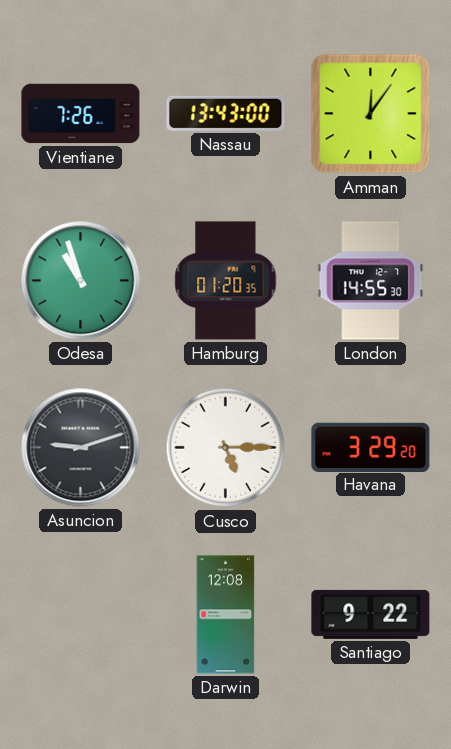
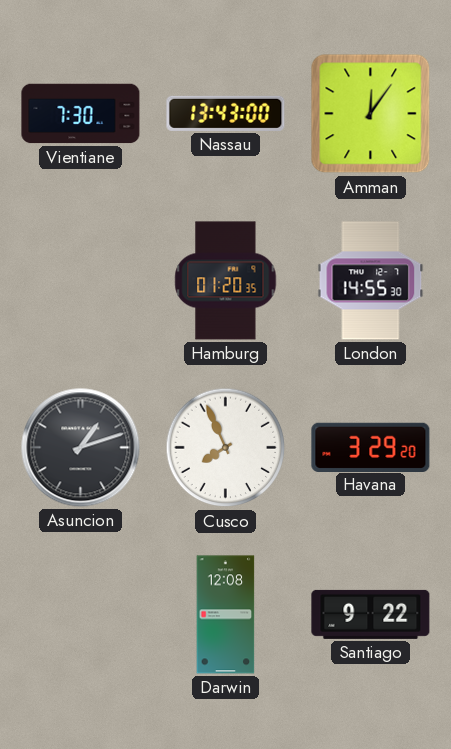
Vientiane: 7:26 -> 7:30
Odesa: 10:57 -> none
Asuncion: 9:12 -> 1:12
Cusco: 5:15 -> 7:56
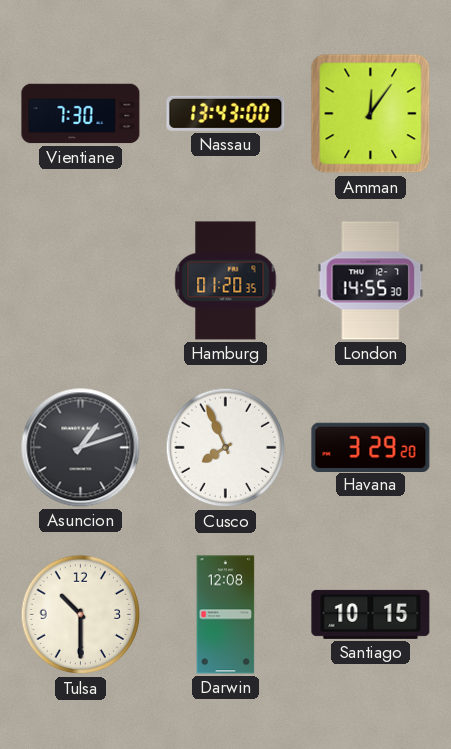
Tulsa: none -> 10:30
Santiago: 9:22 -> 10:15
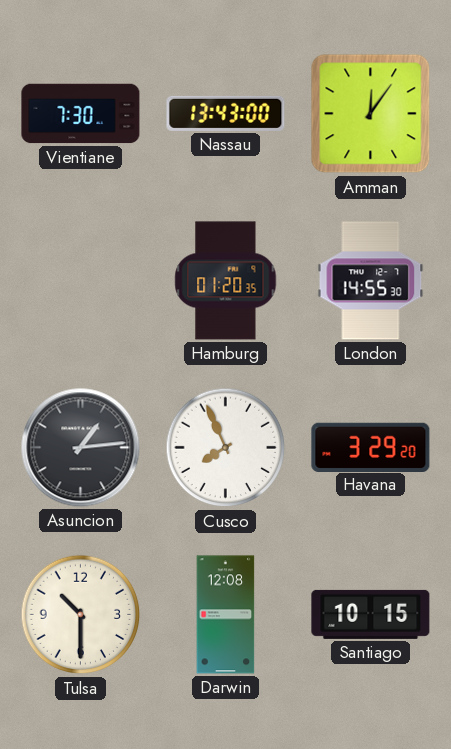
Asuncion: 1:12 -> 1:14
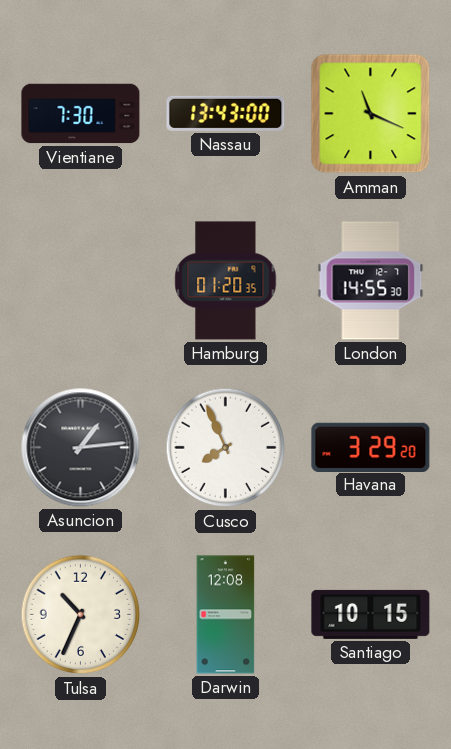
Amman: 12:06 -> 11:19
Tulsa: 10:30 -> 10:34
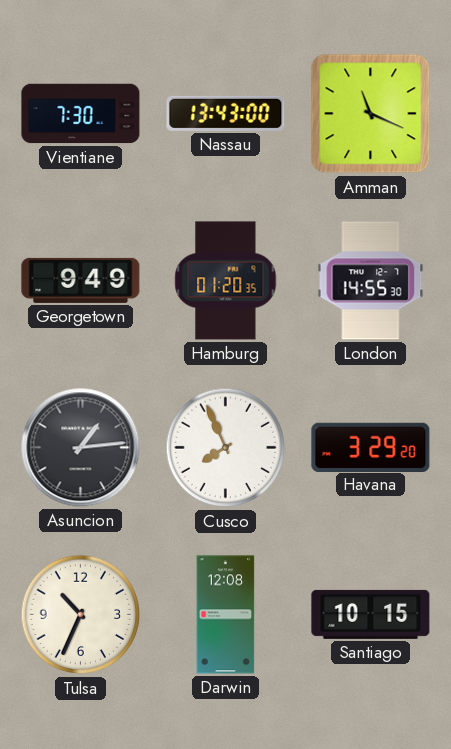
Georgetown: none -> 9:49
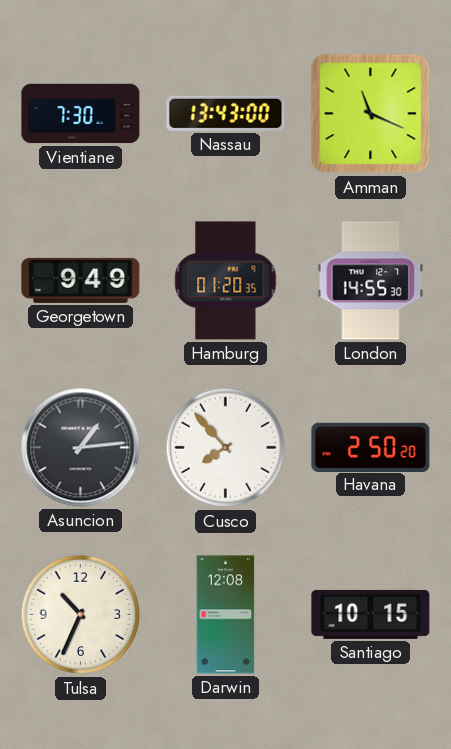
Cusco: 7:56 -> 7:53
Havana: 3:29 -> 2:50
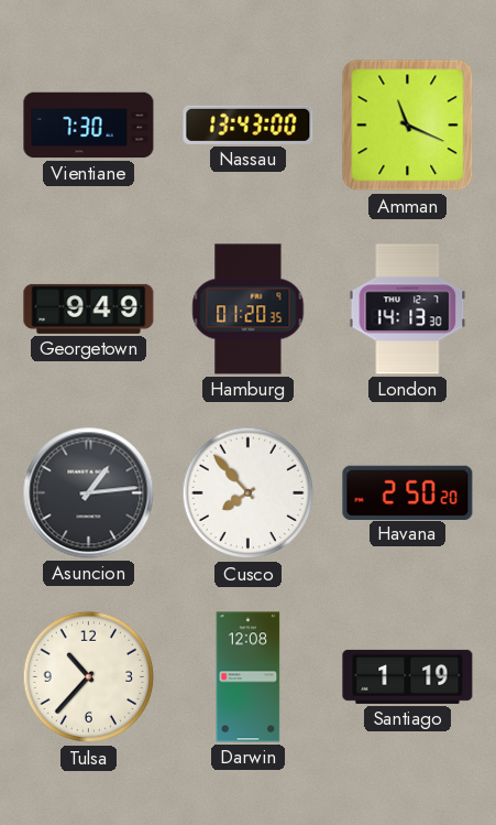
London: 14:55 -> 14:13
Tulsa: 10:34 -> 10:37
Santiago: 10:15 -> 1:19
